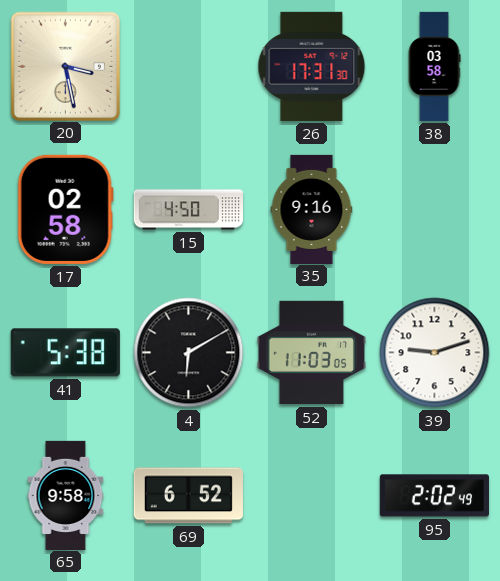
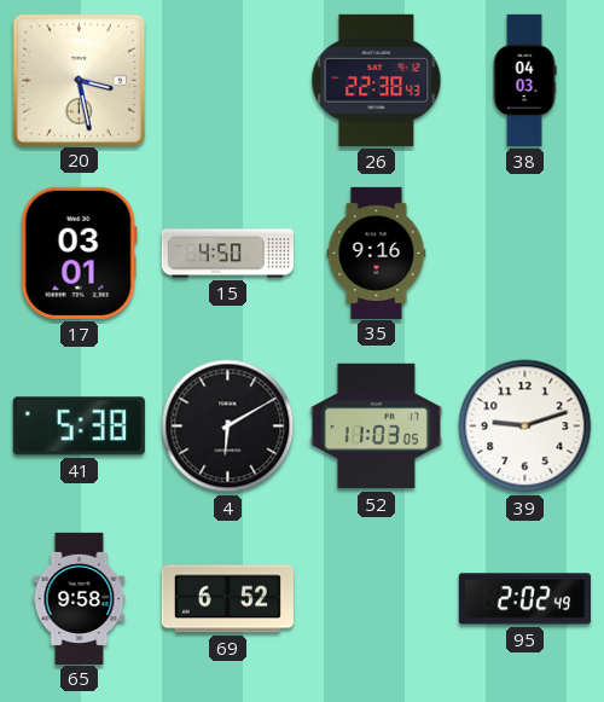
26: 17:31 -> 22:38
38: 03:58 -> 04:03
17: 02:58 -> 03:01
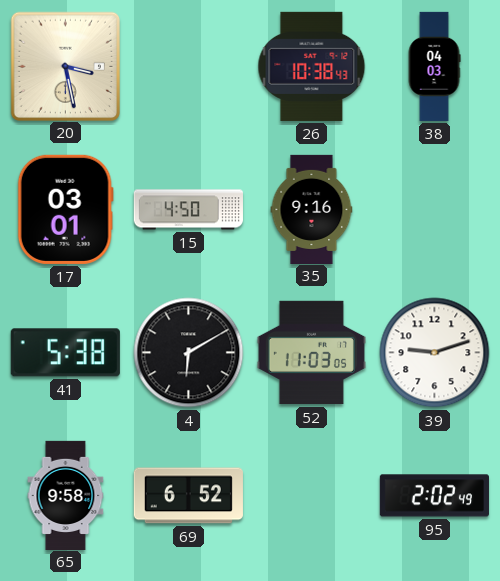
26: 22:38 -> 10:38
